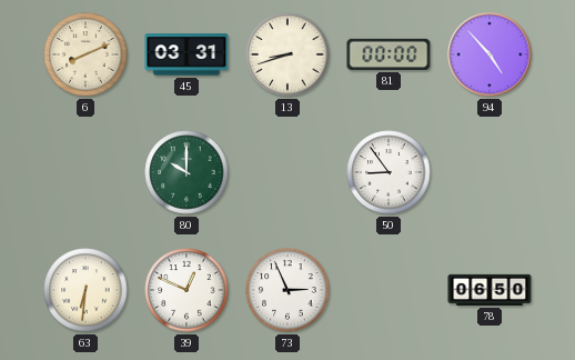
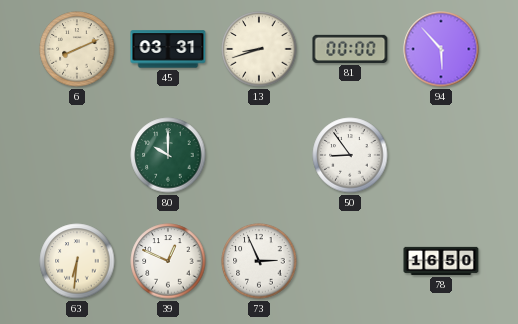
94: 4:53 -> 5:53
78: 06:50 -> 16:50
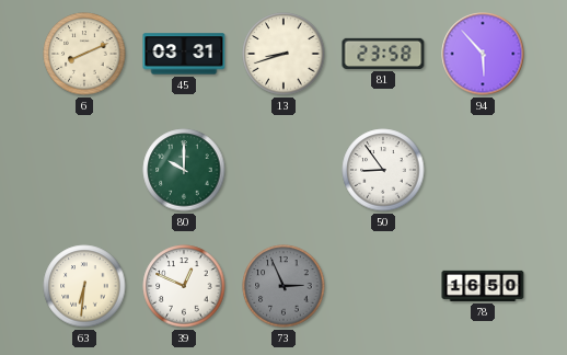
81: 00:00 -> 23:58
73 dial: white -> grey
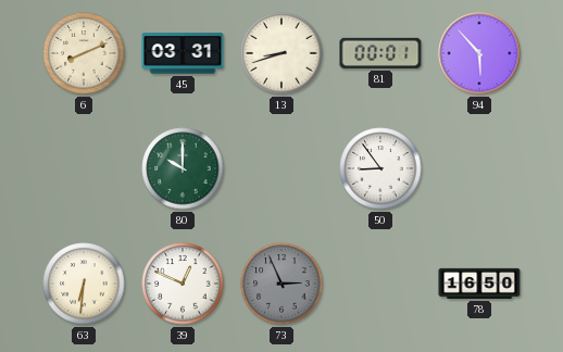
81: 23:58 -> 00:01
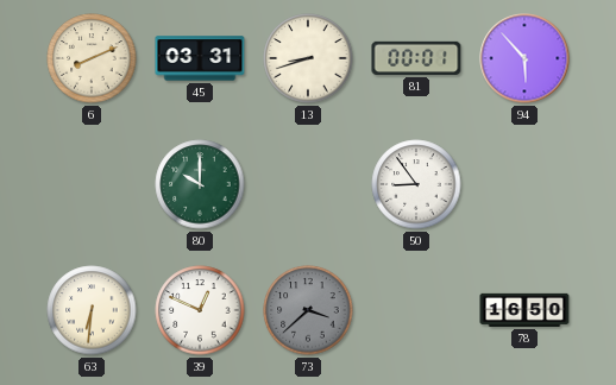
73: 2:56 -> 3:38
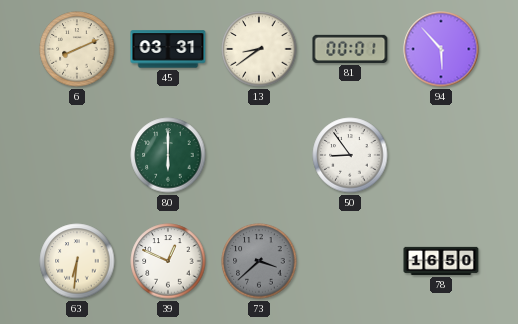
13: 8:42 -> 8:39
80: 10:00 -> 6:00
